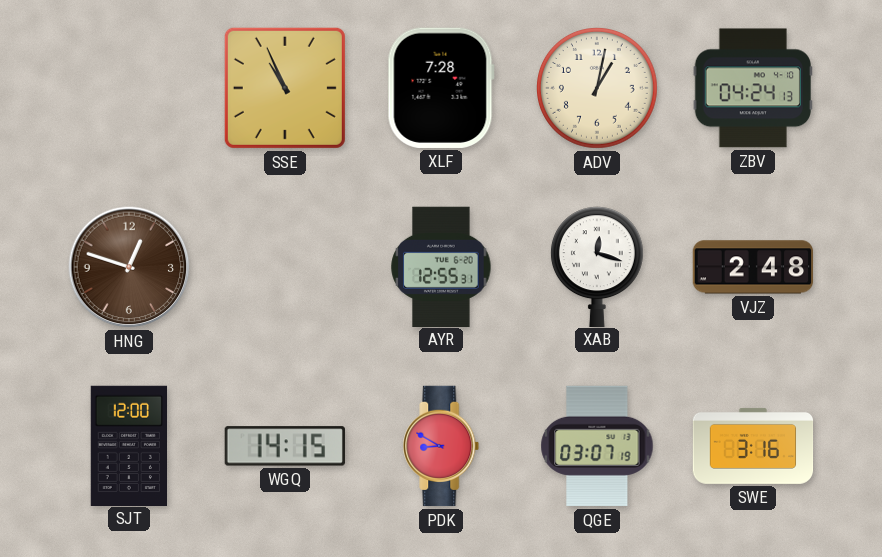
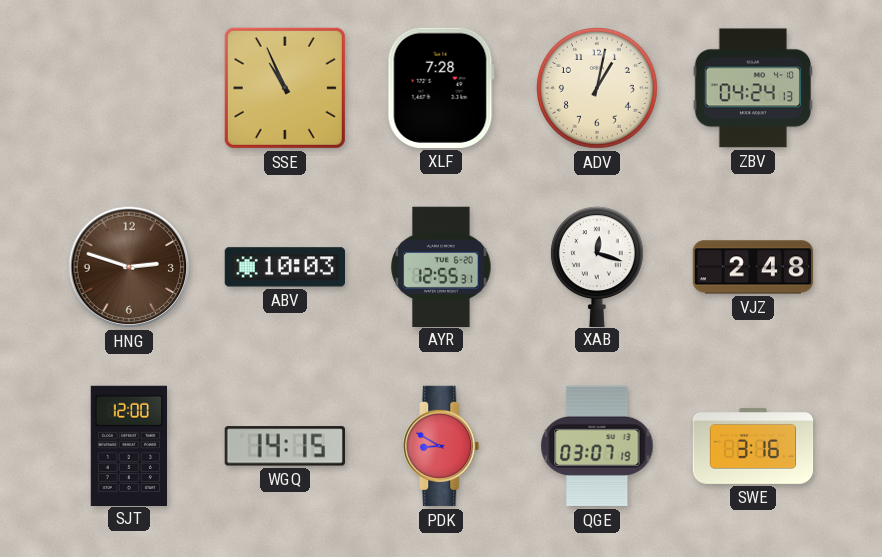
HNG: 12:48 -> 2:48
ABV: none -> 10:03
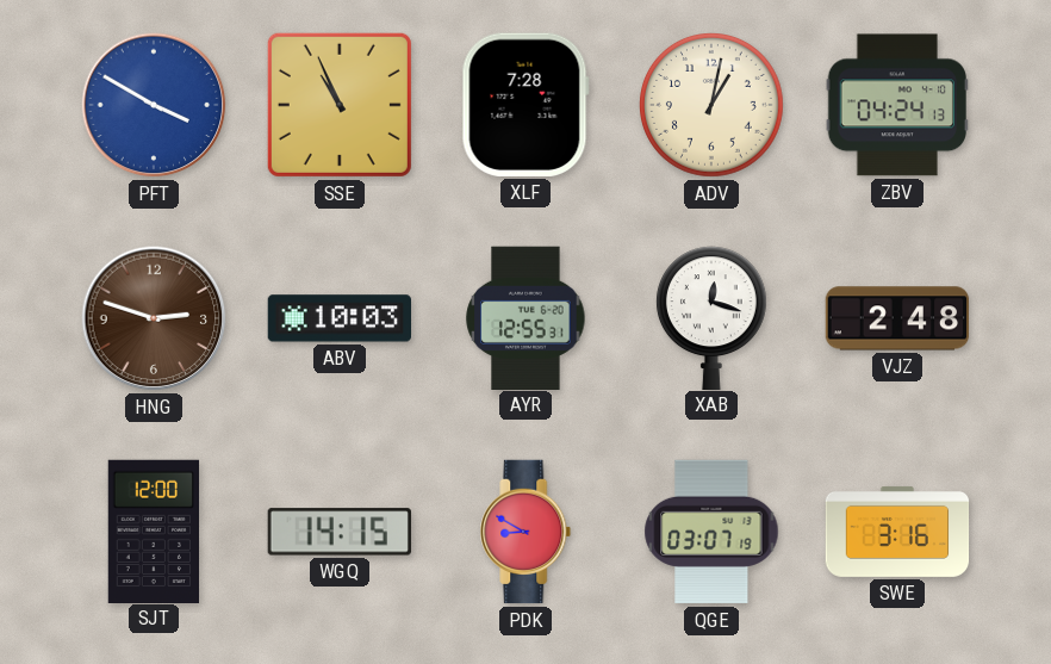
PFT: none -> 3:50
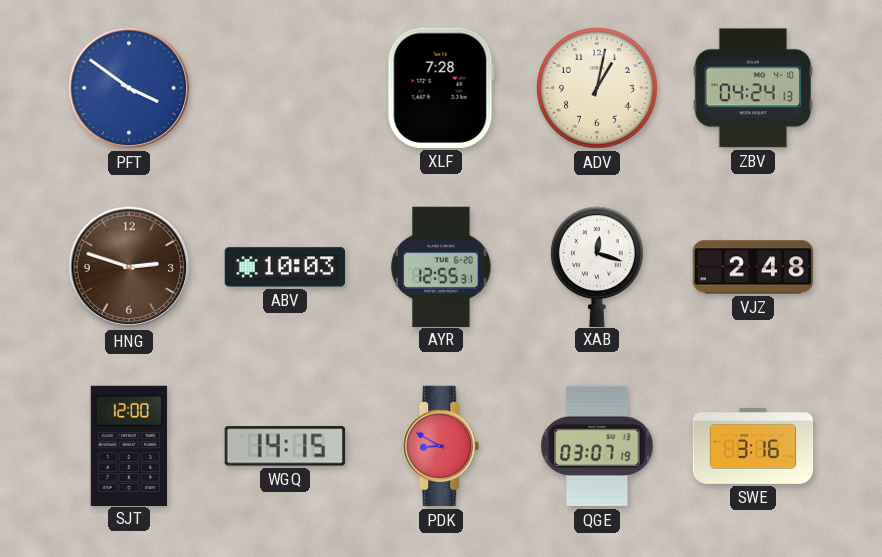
PFT: 3:50 -> 3:51
SSE: 10:56 -> none
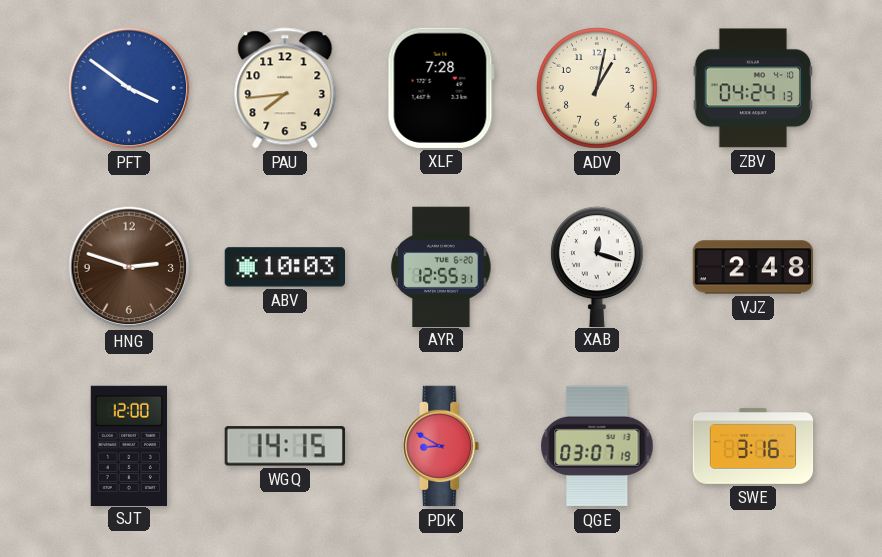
PAU: none -> 7:44
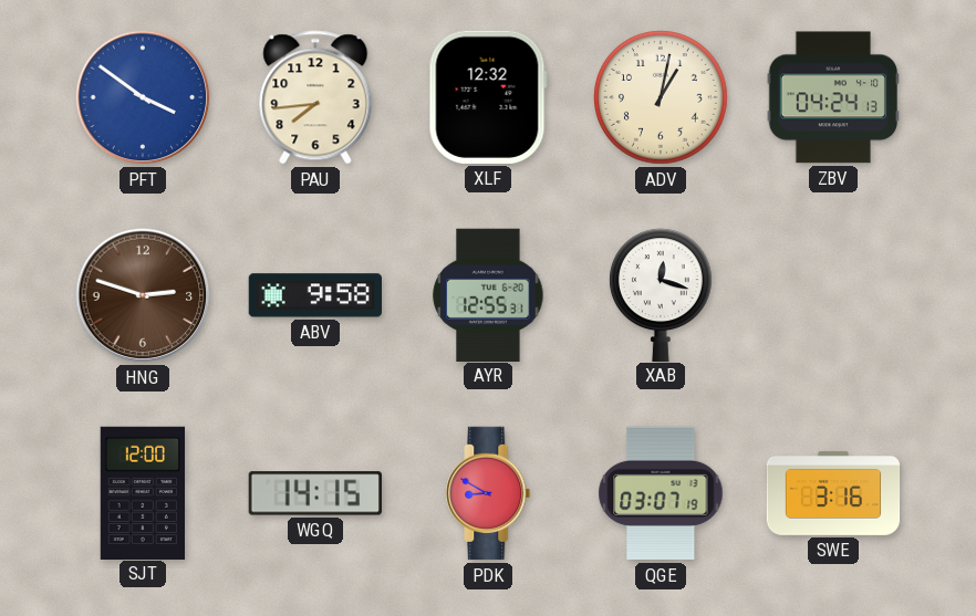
XLF: 7:28 -> 12:32
ABV: 10:03 -> 9:58
VJZ: 2:48 -> none
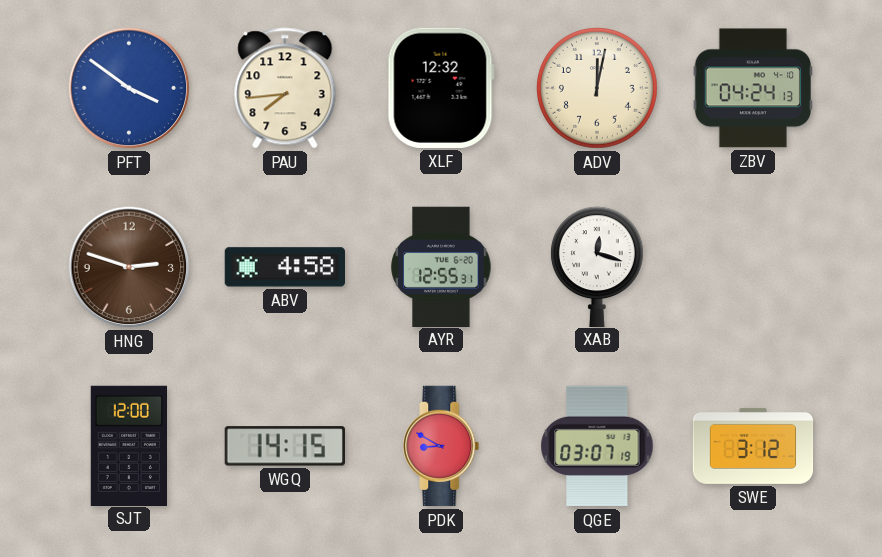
ADV: 1:02 -> 12:02
ABV: 9:58 -> 4:58
SWE: 3:16 -> 3:12
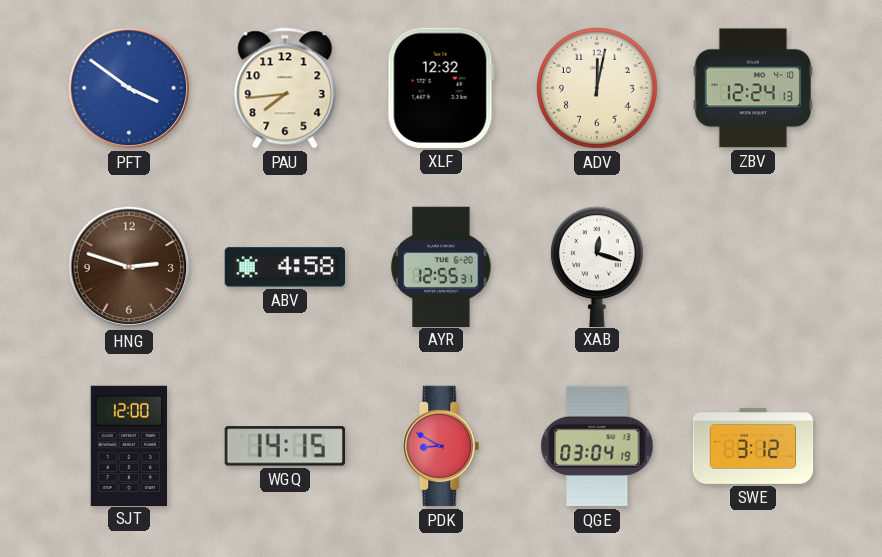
ZBV: 04:24 -> 12:24
QGE: 03:07 -> 03:04
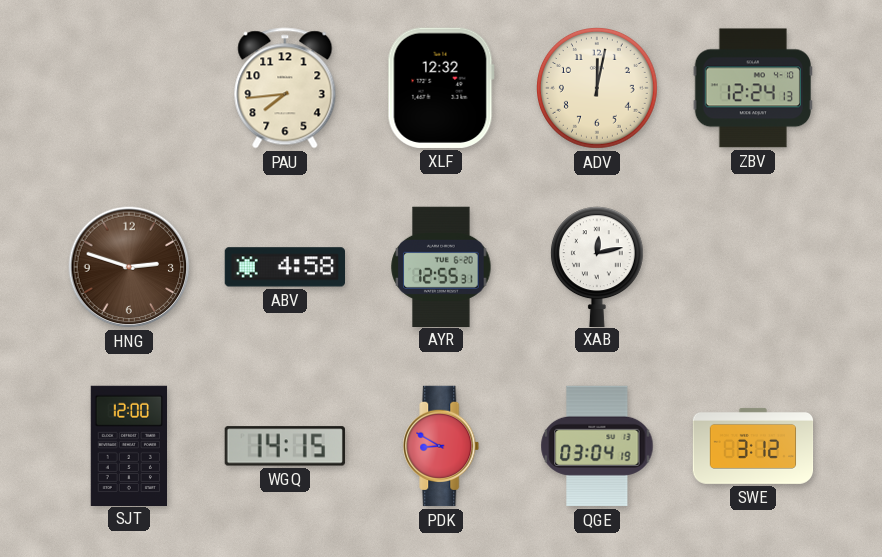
PFT: 3:51 -> none
XAB: 12:18 -> 12:13
